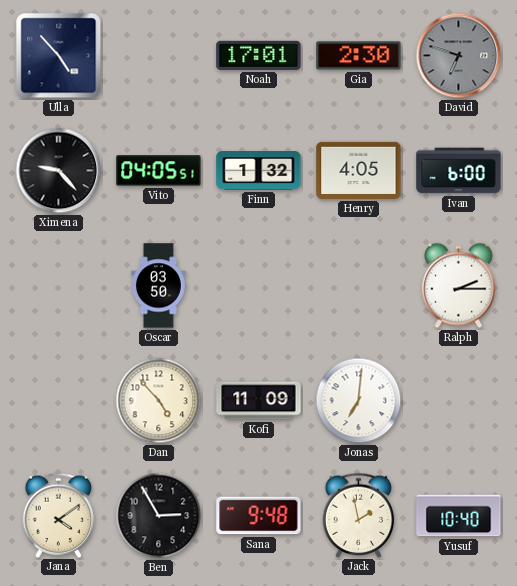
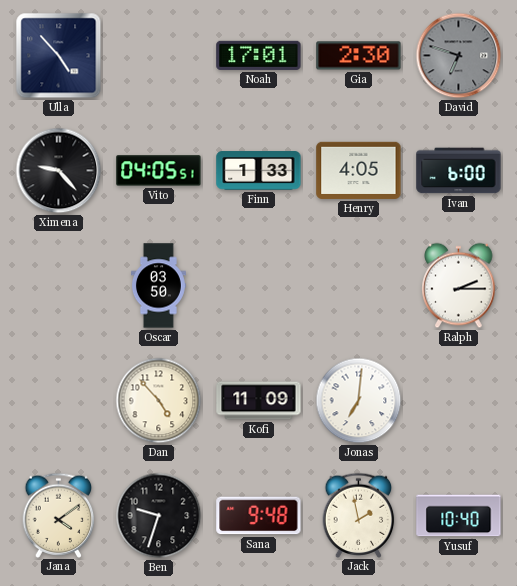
Finn: 1:32 -> 1:33
Ben: 2:55 -> 9:33
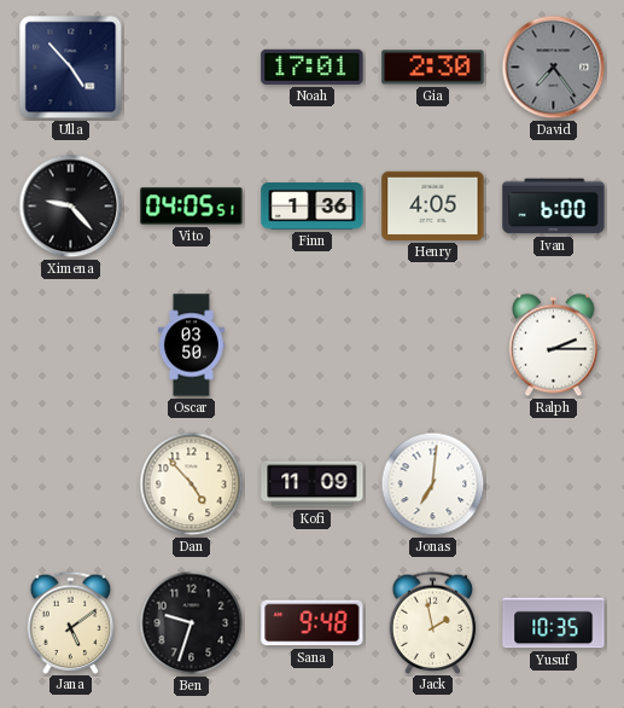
David: 6:48 -> 7:24
Finn: 1:33 -> 1:36
Jana: 4:09 -> 5:09
Yusuf: 10:40 -> 10:35
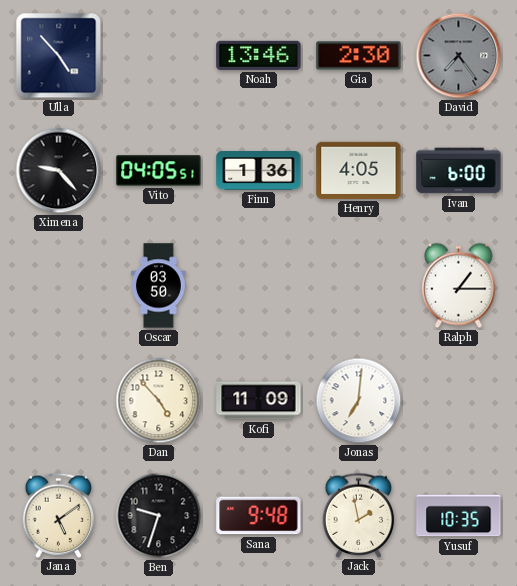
Noah: 17:01 -> 13:46
Ralph: 2:15 -> 1:15
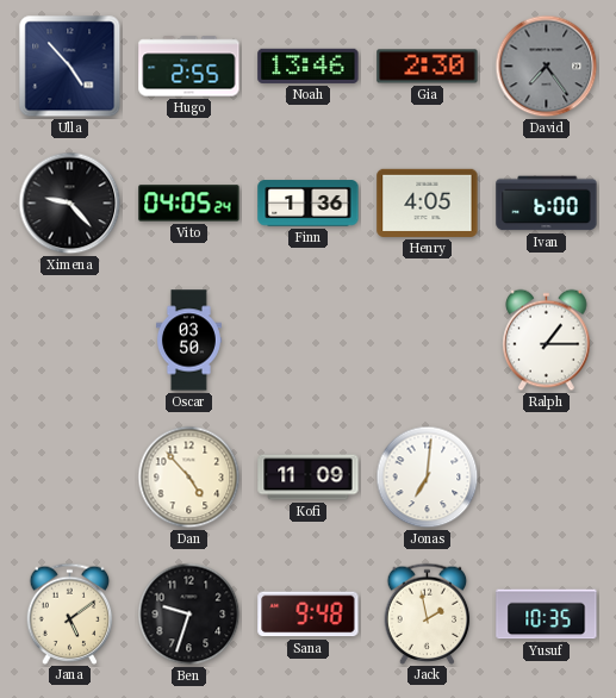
Hugo: none -> 2:55
Vito: 04:05:51 -> 04:05:24
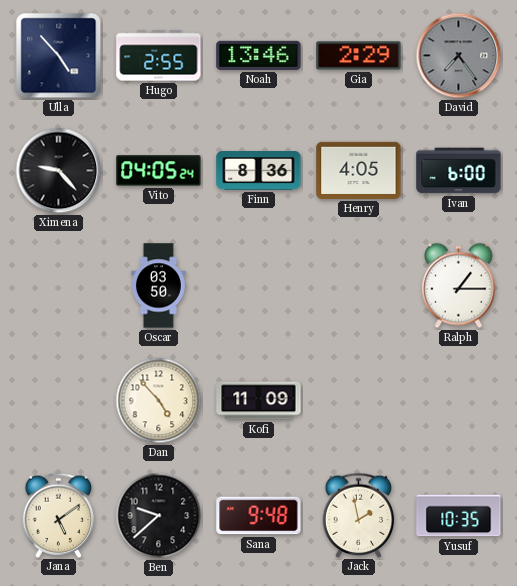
Gia: 2:30 -> 2:29
Finn: 1:36 -> 8:36
Jonas: 7:01 -> none
Ben: 9:33 -> 9:38
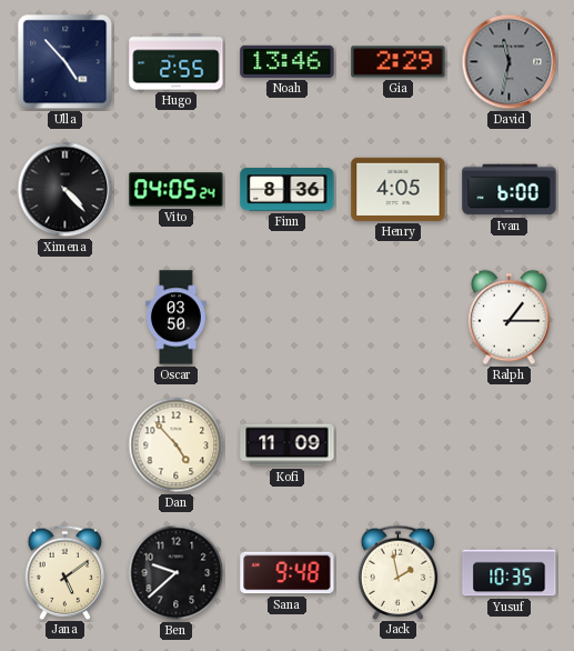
David: 7:24 -> 11:32
Ximena: 9:23 -> 4:23
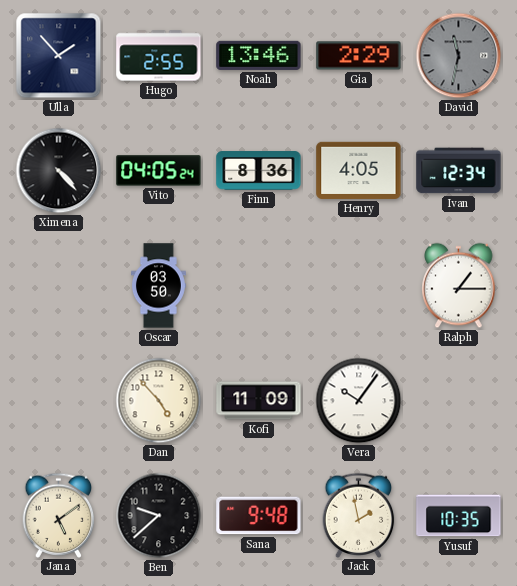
Ulla: 4:53 -> 1:53
Ivan: 6:00 -> 12:34
Vera: none -> 10:06
